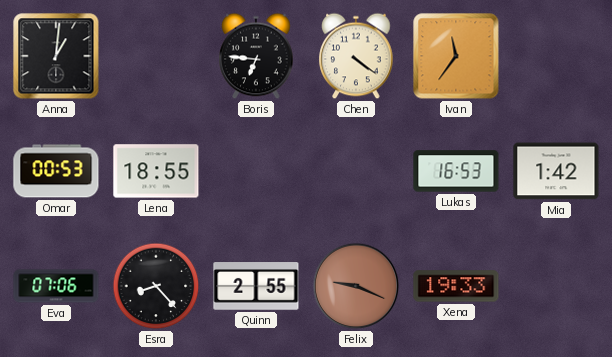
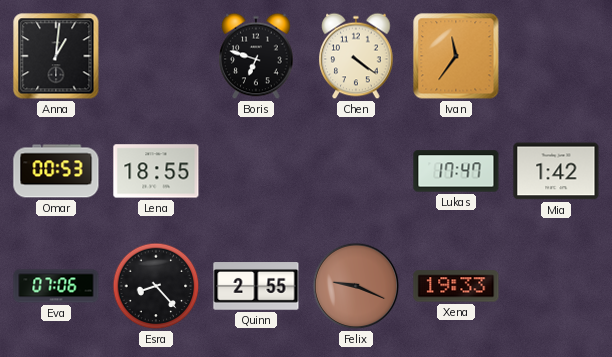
Boris: 6:46 -> 6:48
Lukas: 16:53 -> 17:47
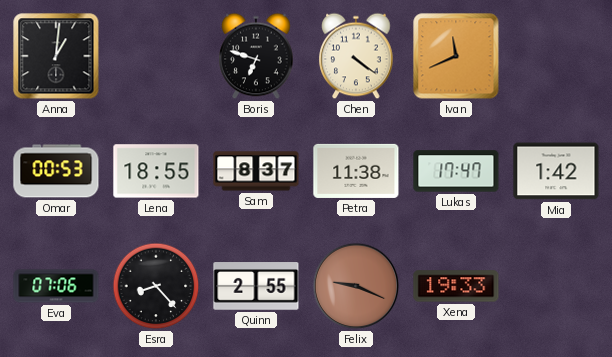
Ivan: 11:36 -> 11:41
Sam: none -> 8:37
Petra: none -> 11:38
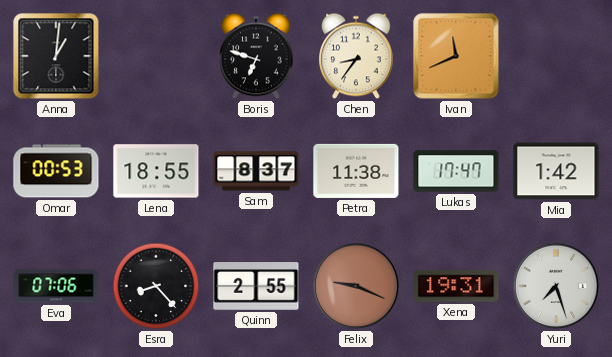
Chen: 4:21 -> 8:36
Xena: 19:33 -> 19:31
Yuri: none -> 7:27
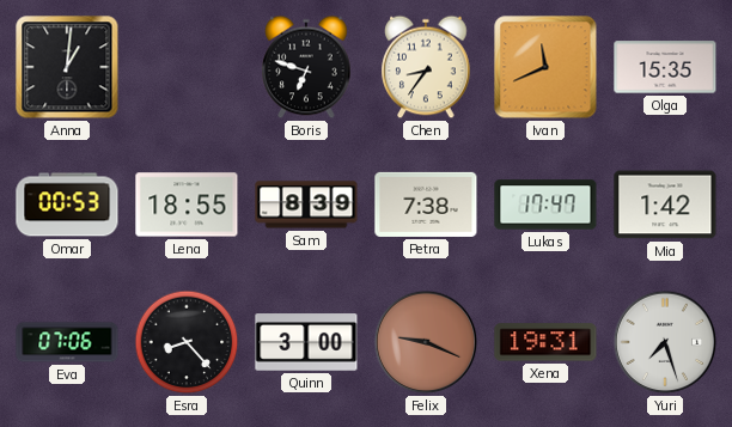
Olga: none -> 15:35
Sam: 8:37 -> 8:39
Petra: 11:38 -> 7:38
Quinn: 2:55 -> 3:00
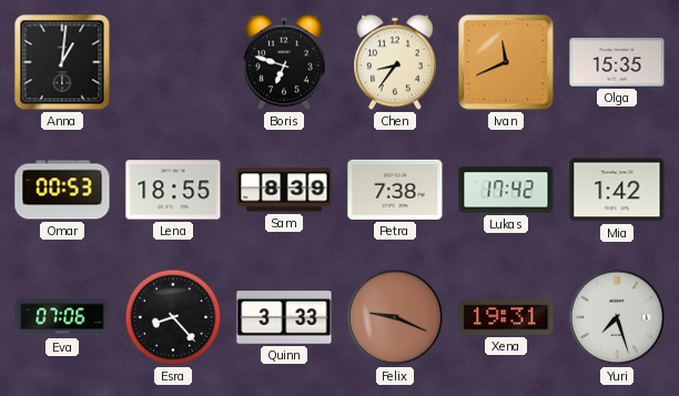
Lukas: 17:47 -> 17:42
Quinn: 3:00 -> 3:33
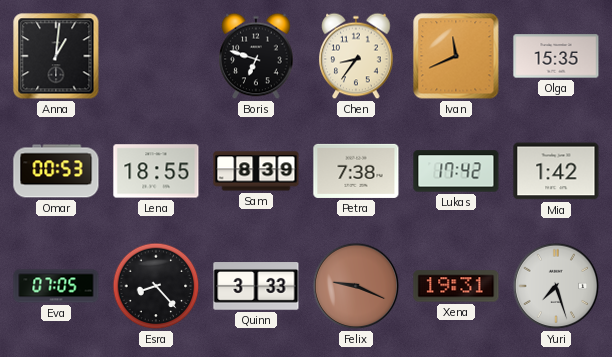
Eva: 07:06 -> 07:05
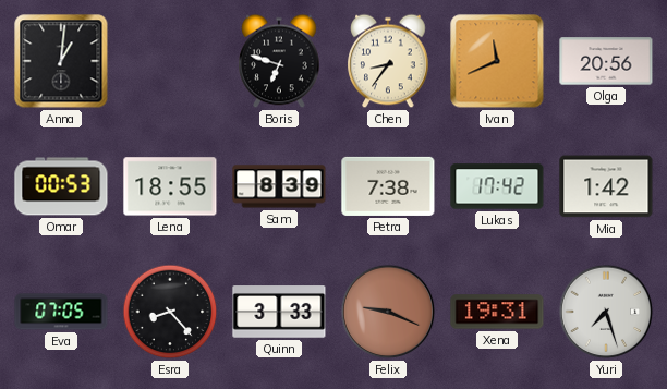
Olga: 15:35 -> 20:56
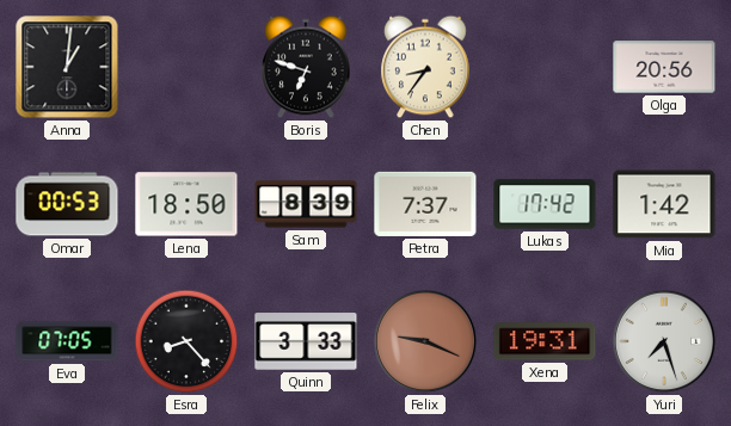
Ivan: 11:41 -> none
Lena: 18:55 -> 18:50
Petra: 7:38 -> 7:37
